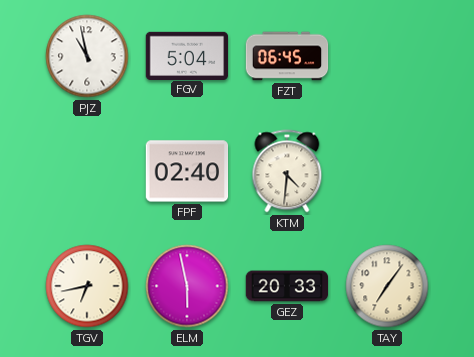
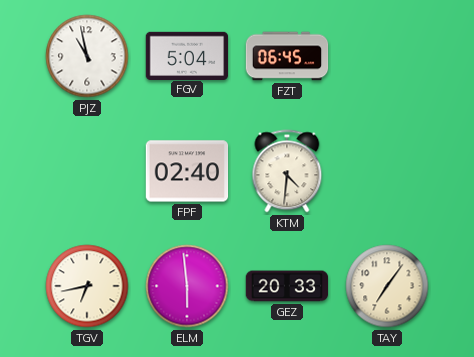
ELM: 5:58 -> 5:59
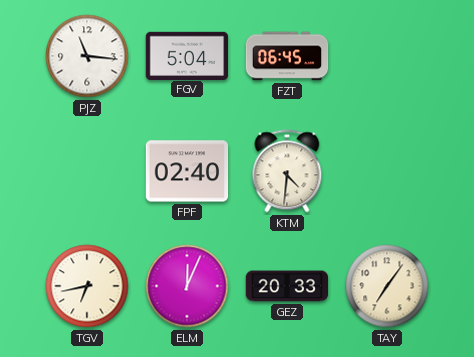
PJZ: 10:58 -> 11:16
ELM: 5:59 -> 12:04
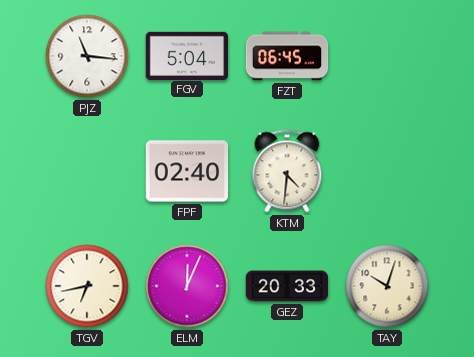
TAY: 7:06 -> 10:03
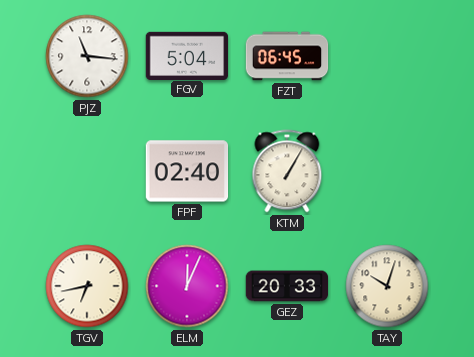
KTM: 4:31 -> 1:05
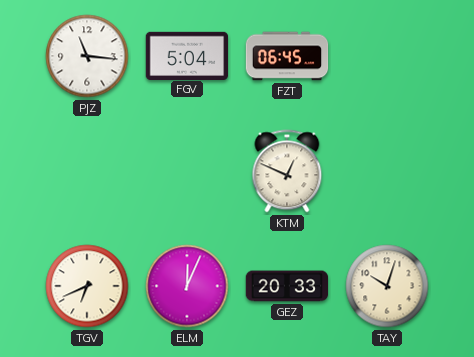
FPF: 02:40 -> none
KTM: 1:05 -> 12:49
TGV: 6:43 -> 6:41
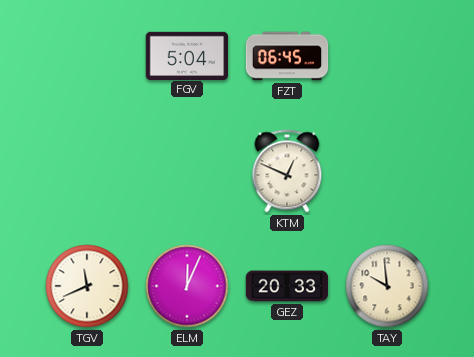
PJZ: 11:16 -> none
TGV: 6:41 -> 11:41
TAY: 10:03 -> 9:59
